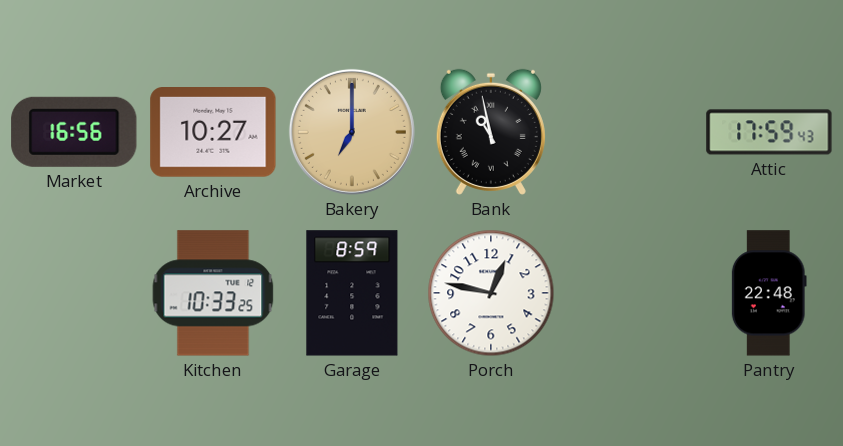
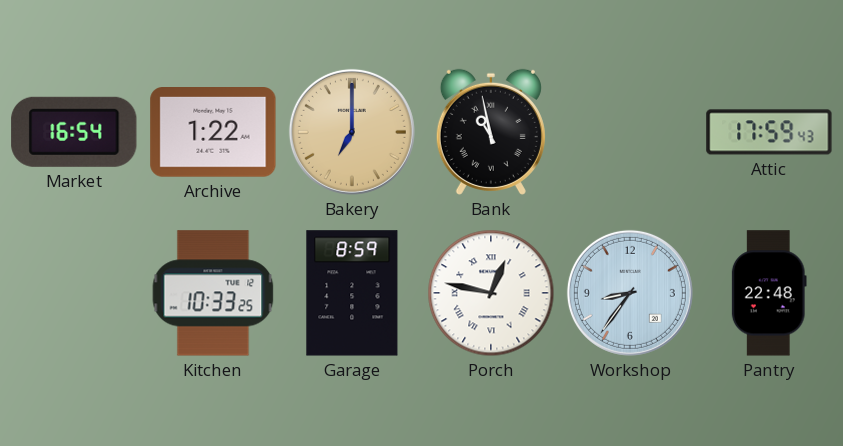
Market: 16:56 -> 16:54
Archive: 10:27 -> 1:22
Porch numerals: Arabic -> Roman
Workshop: none -> 8:36
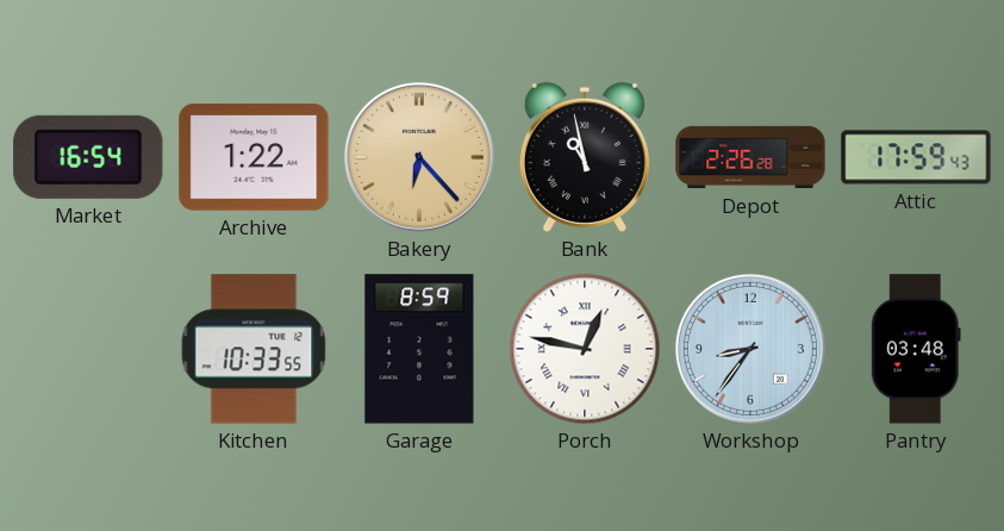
Bakery: 7:00 -> 6:23
Depot: none -> 2:26
Kitchen: 10:33:25 -> 10:33:55
Pantry: 22:48 -> 03:48
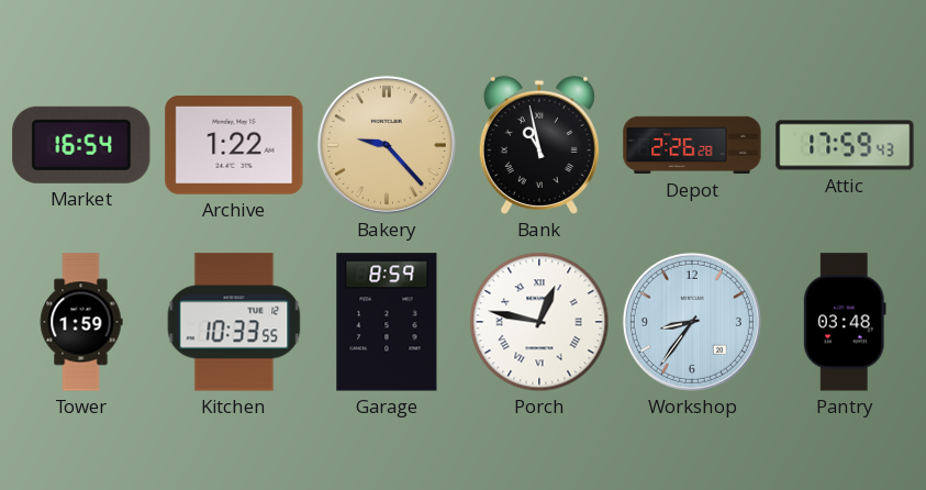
Bakery: 6:23 -> 9:23
Tower: none -> 1:59
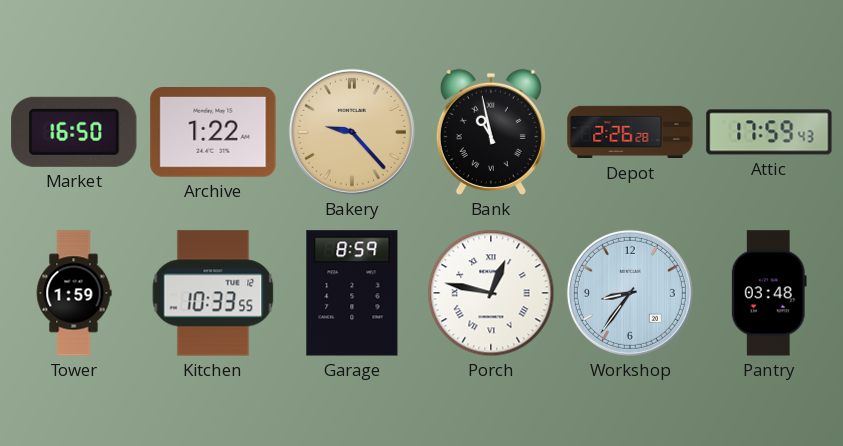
Market: 16:54 -> 16:50
